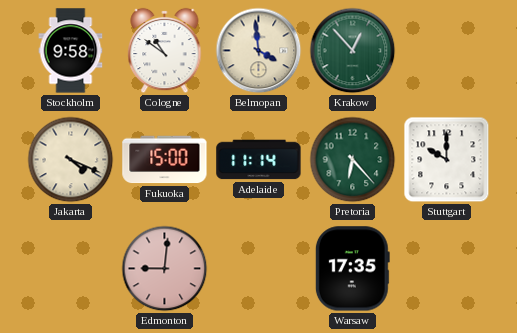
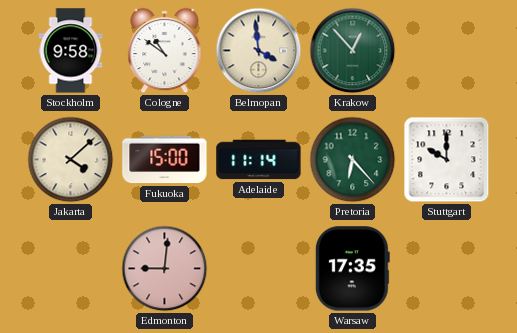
Jakarta: 4:19 -> 4:08
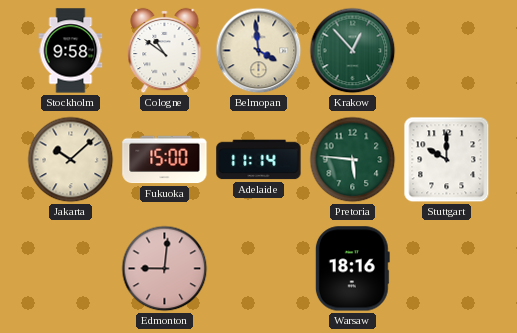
Jakarta: 4:08 -> 10:08
Pretoria: 6:23 -> 5:46
Warsaw: 17:35 -> 18:16
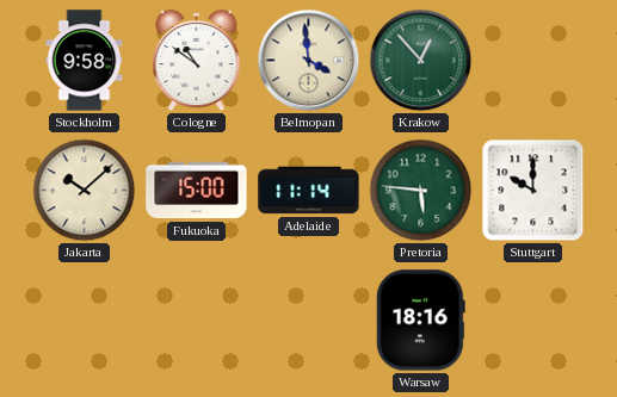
Edmonton: 9:01 -> none
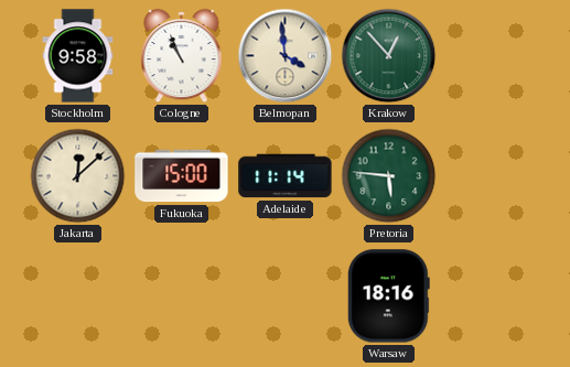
Cologne: 10:51 -> 10:56
Jakarta: 10:08 -> 12:08
Stuttgart: 10:00 -> none
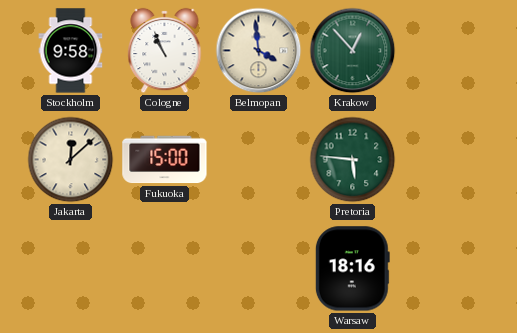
Adelaide: 11:14 -> none
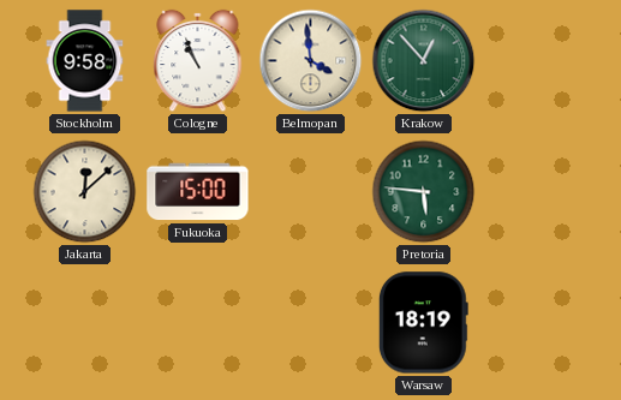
Warsaw: 18:16 -> 18:19
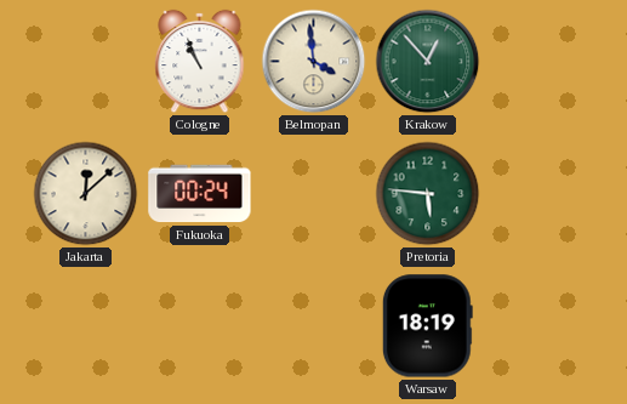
Stockholm: 9:58 -> none
Fukuoka: 15:00 -> 00:24
